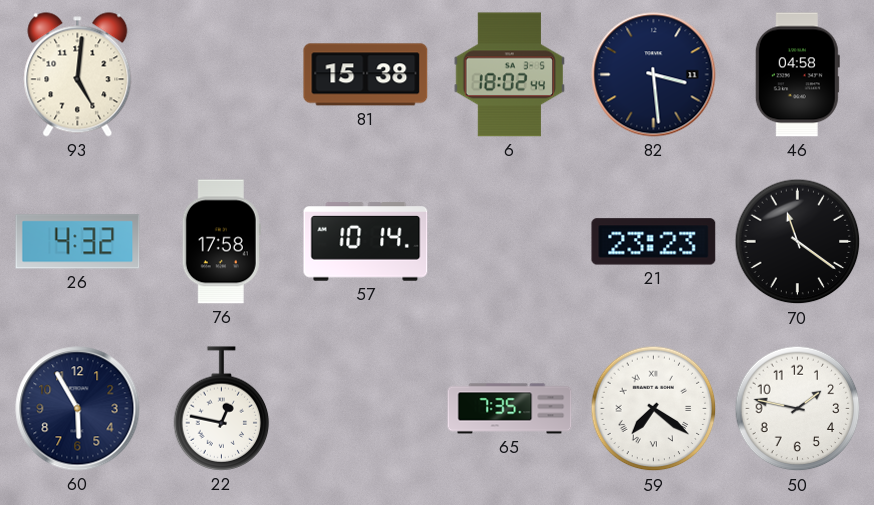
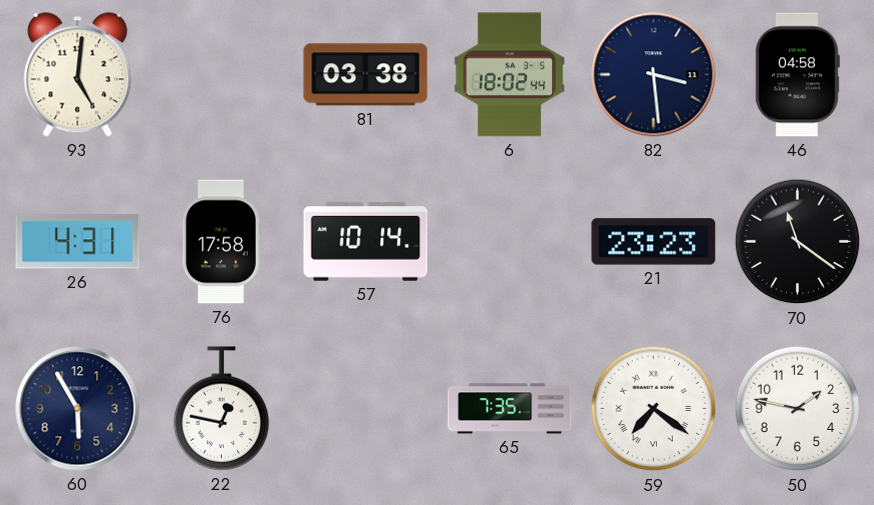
81: 15:38 -> 03:38
26: 4:32 -> 4:31
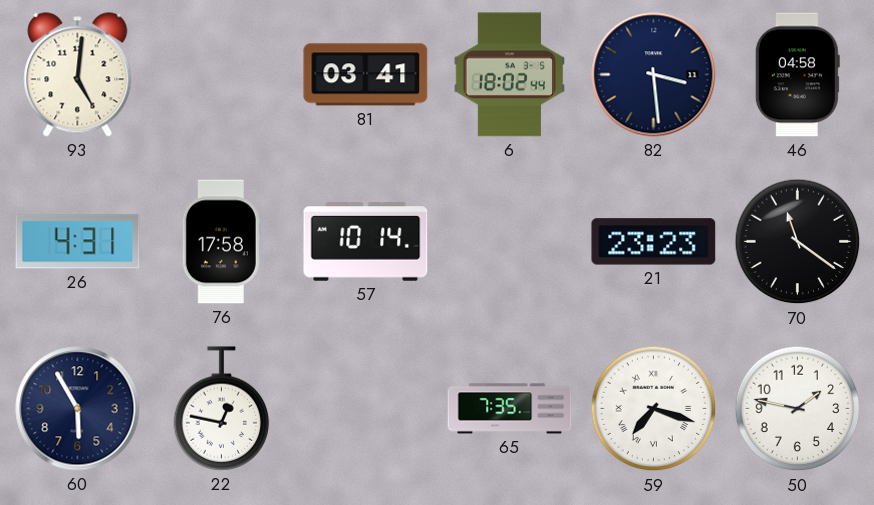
81: 03:38 -> 03:41
59: 7:21 -> 7:18
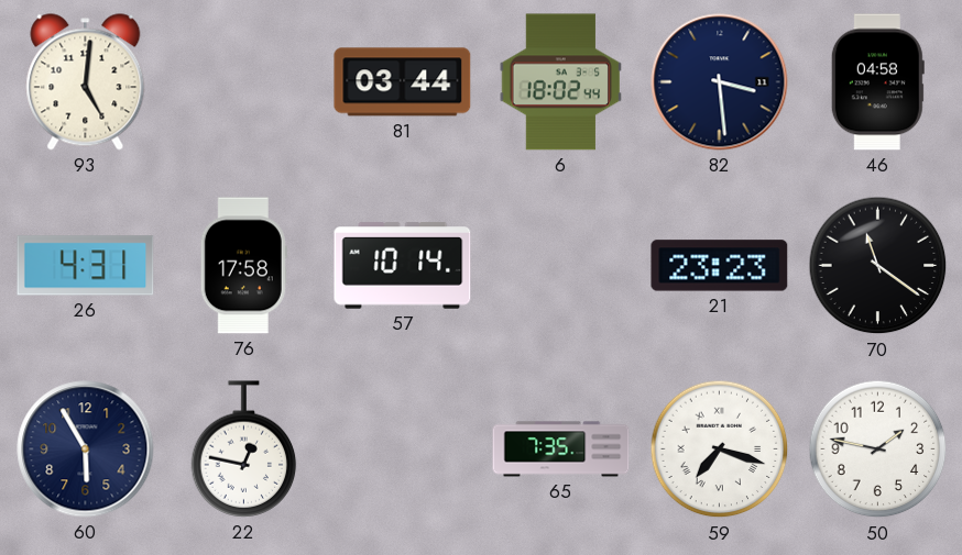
81: 03:41 -> 03:44
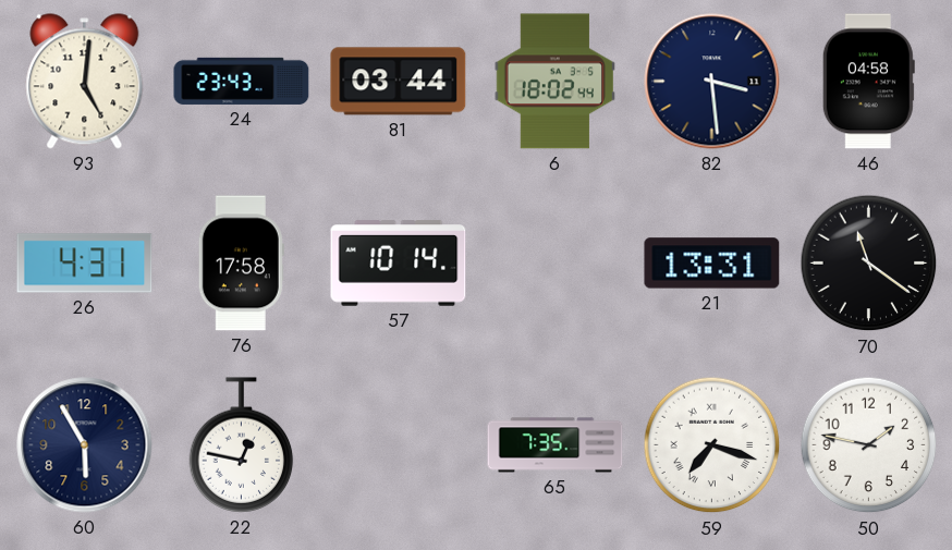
24: none -> 23:43
21: 23:23 -> 13:31
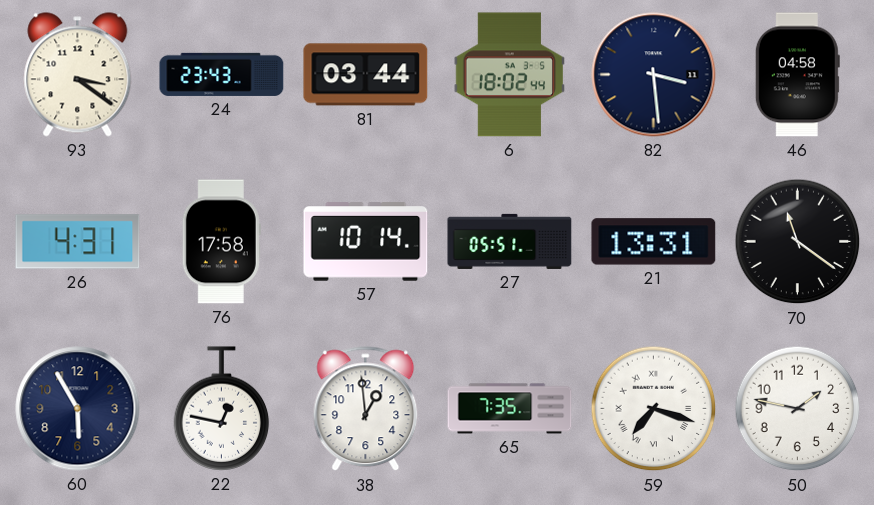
93: 5:01 -> 3:21
27: none -> 05:51
38: none -> 12:59
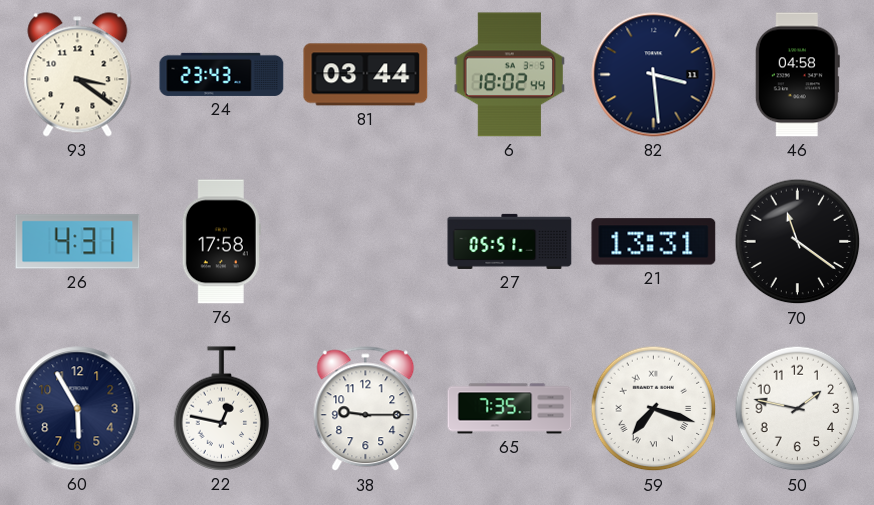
57: 10:14 -> none
38: 12:59 -> 9:15
